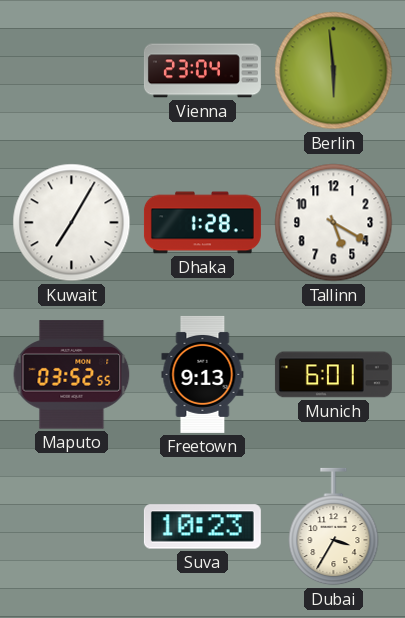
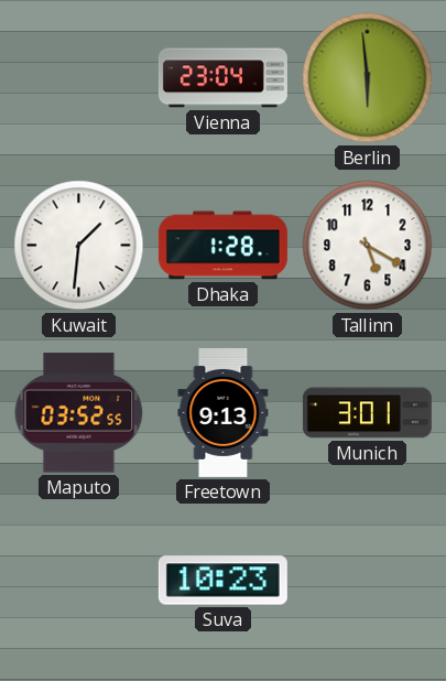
Kuwait: 7:05 -> 1:31
Munich: 6:01 -> 3:01
Dubai: 3:35 -> none
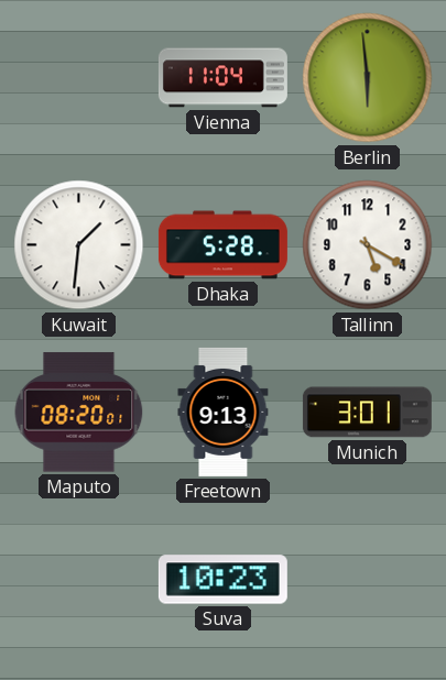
Vienna: 23:04 -> 11:04
Dhaka: 1:28 -> 5:28
Maputo: 03:52 -> 08:20
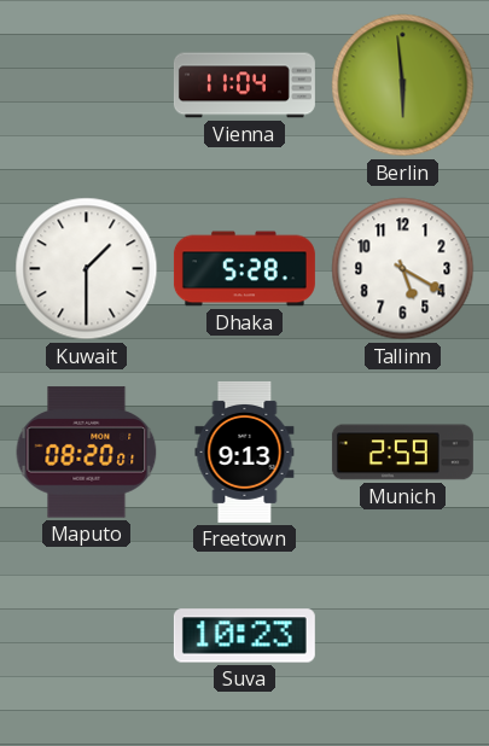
Kuwait: 1:31 -> 1:30
Munich: 3:01 -> 2:59
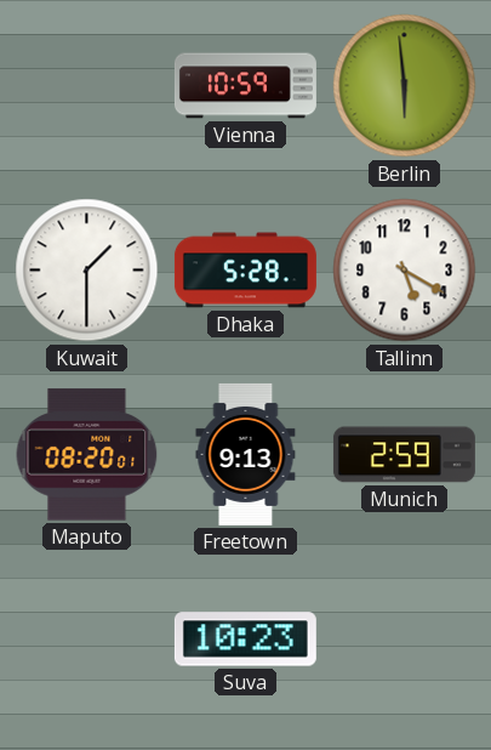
Vienna: 11:04 -> 10:59
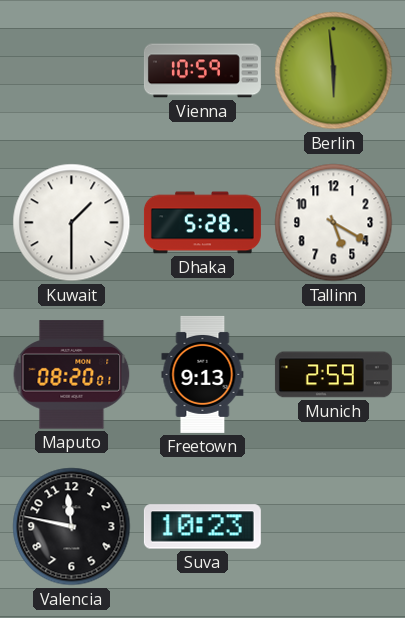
Valencia: none -> 11:47
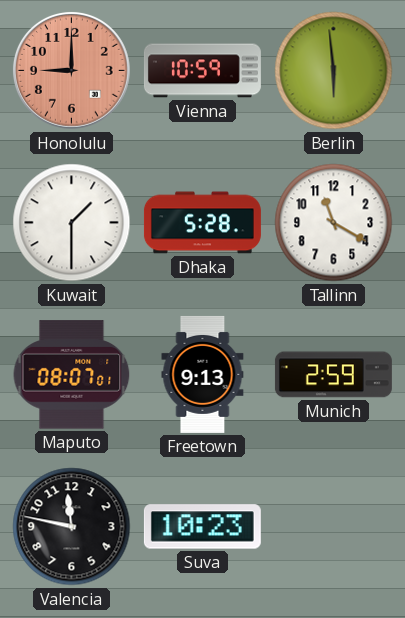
Honolulu: none -> 9:00
Tallinn: 5:20 -> 11:20
Maputo: 08:20 -> 08:07
